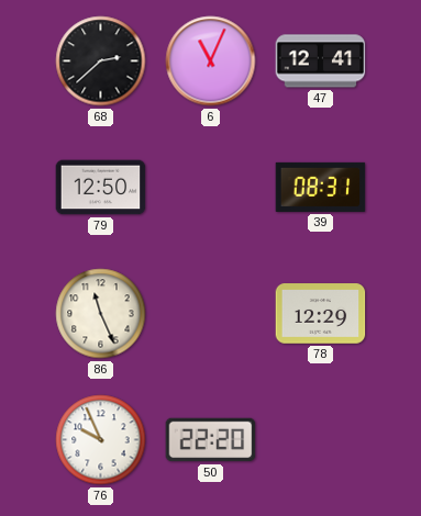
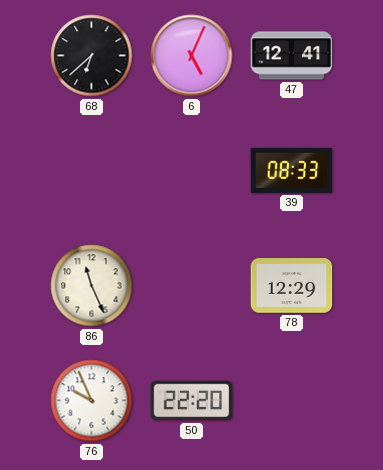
68: 2:38 -> 6:38
6: 11:04 -> 5:04
79: 12:50 -> none
39: 08:31 -> 08:33
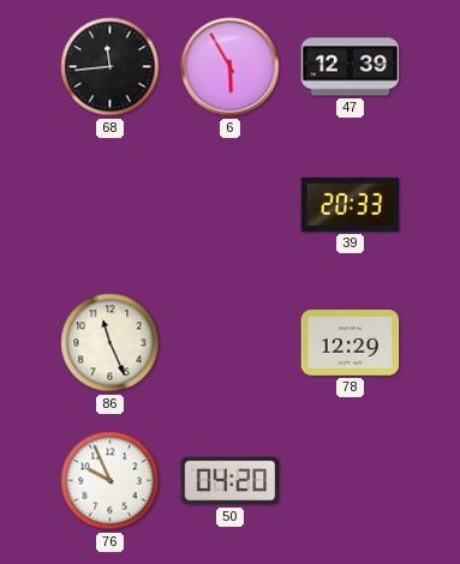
68: 6:38 -> 11:44
6: 5:04 -> 5:55
47: 12:41 -> 12:39
39: 08:33 -> 20:33
50: 22:20 -> 04:20
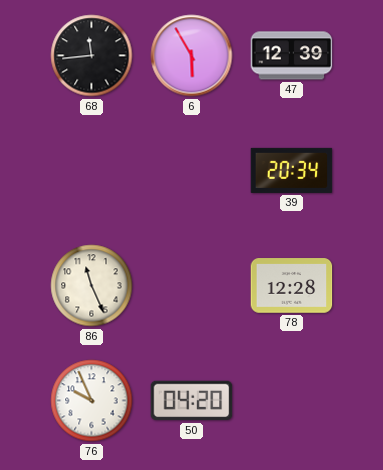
39: 20:33 -> 20:34
78: 12:29 -> 12:28
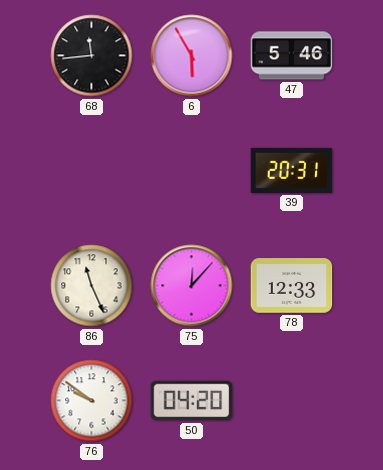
47: 12:39 -> 5:46
39: 20:34 -> 20:31
75: none -> 12:07
78: 12:28 -> 12:33
76: 9:56 -> 9:51
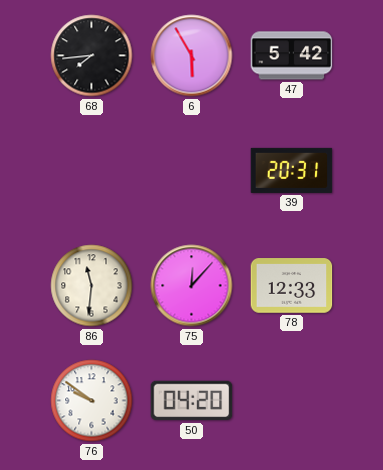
68: 11:44 -> 7:44
47: 5:46 -> 5:42
86: 11:26 -> 11:31
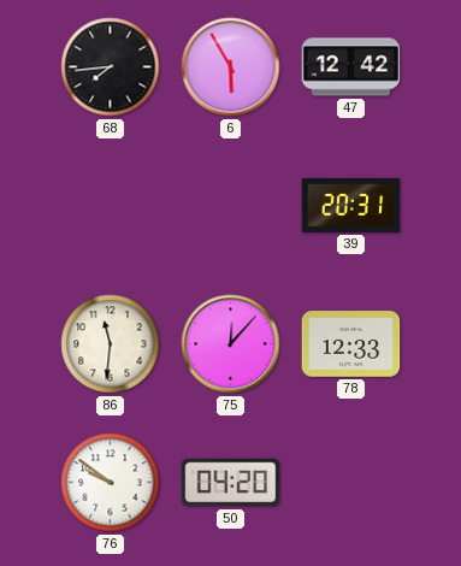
47: 5:42 -> 12:42
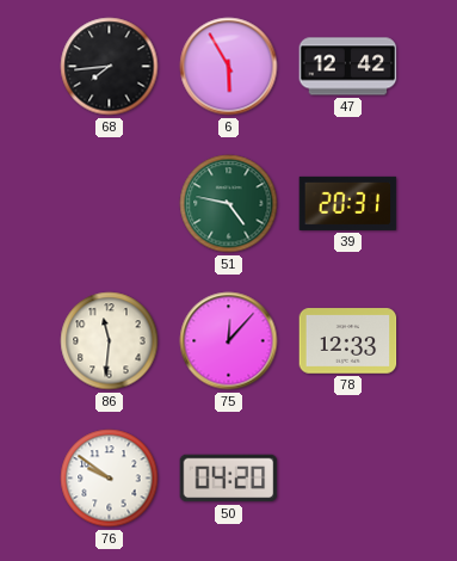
51: none -> 4:47
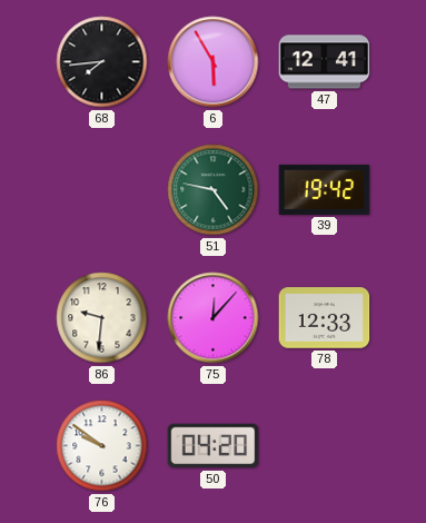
47: 12:42 -> 12:41
39: 20:31 -> 19:42
86: 11:31 -> 9:31
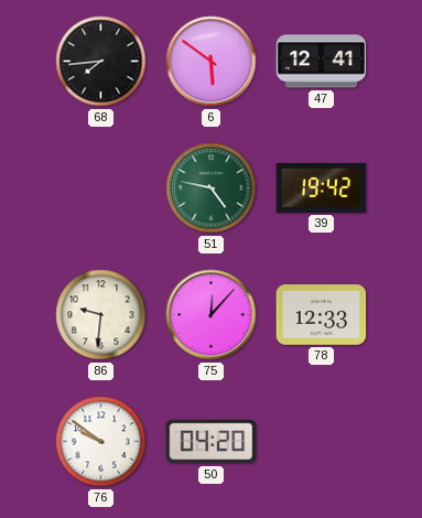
6: 5:55 -> 5:51
